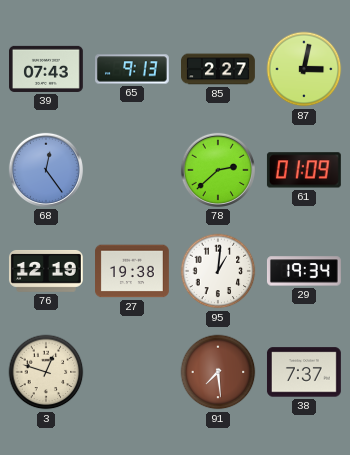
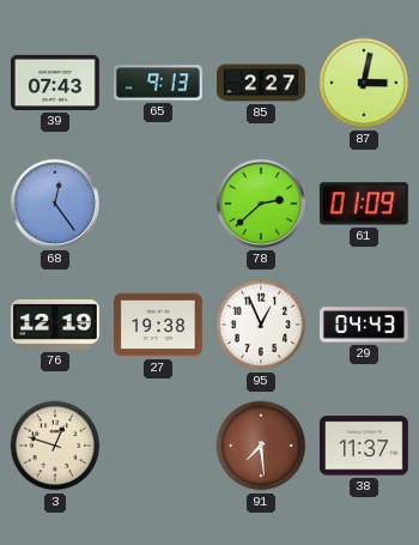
95: 1:01 -> 12:56
29: 19:34 -> 04:43
38: 7:37 -> 11:37
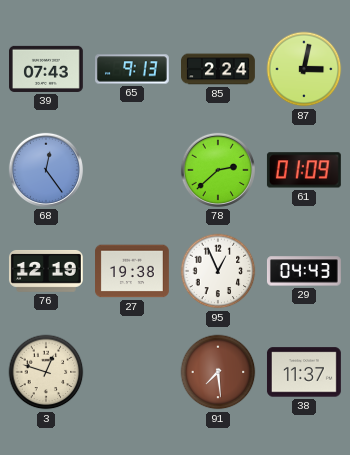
85: 2:27 -> 2:24
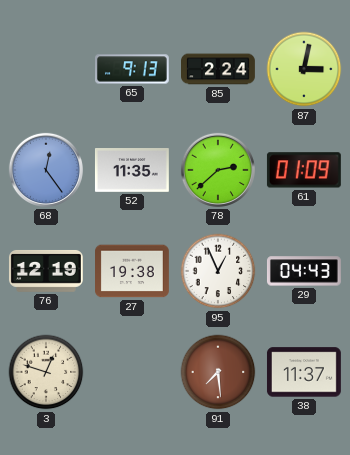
39: 07:43 -> none
52: none -> 11:35
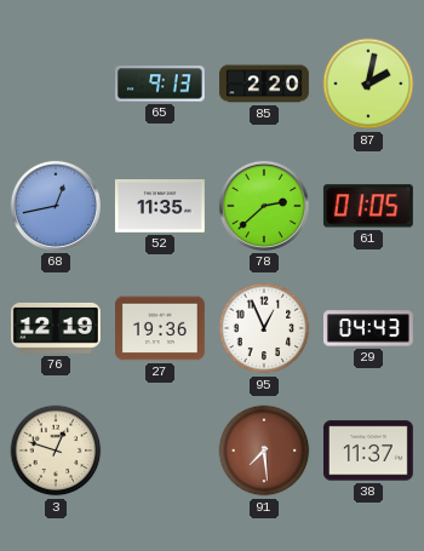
85: 2:24 -> 2:20
87: 3:02 -> 2:02
68: 12:24 -> 12:43
61: 01:09 -> 01:05
27: 19:38 -> 19:36
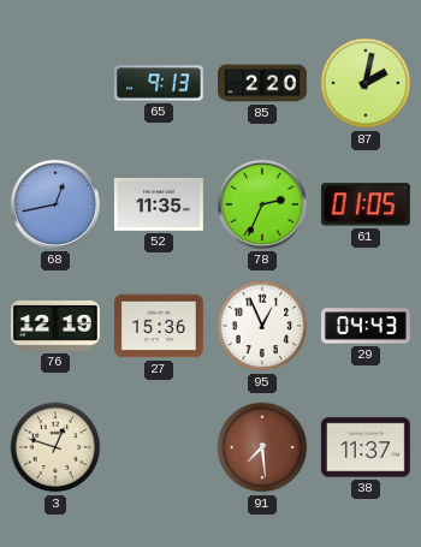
78: 2:38 -> 2:34
27: 19:36 -> 15:36
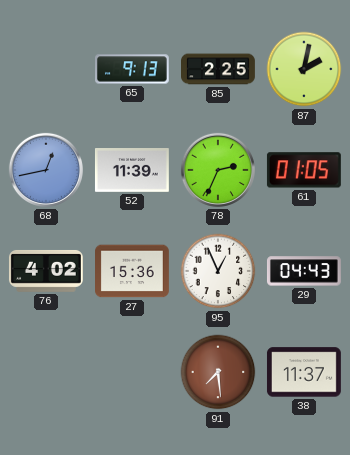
85: 2:20 -> 2:25
52: 11:35 -> 11:39
76: 12:19 -> 4:02
3: 12:48 -> none
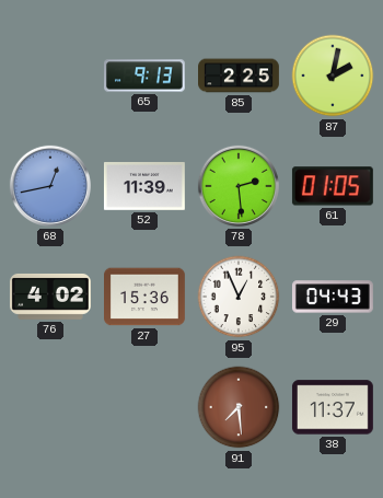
78: 2:34 -> 2:29
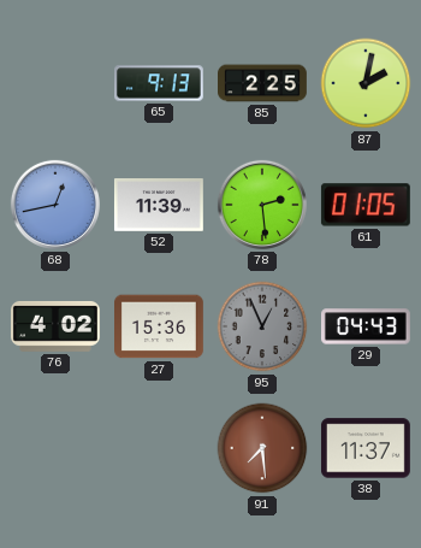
95 dial: white -> grey
